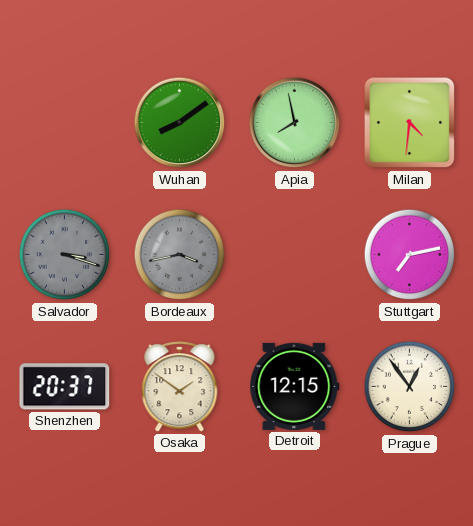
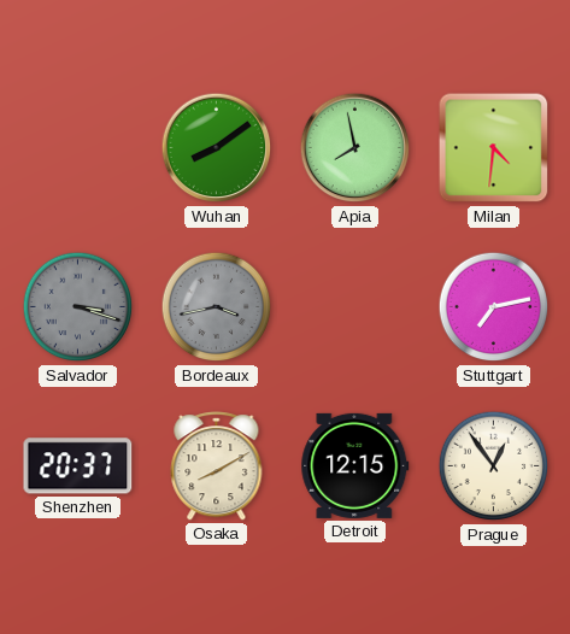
Osaka: 1:51 -> 8:10
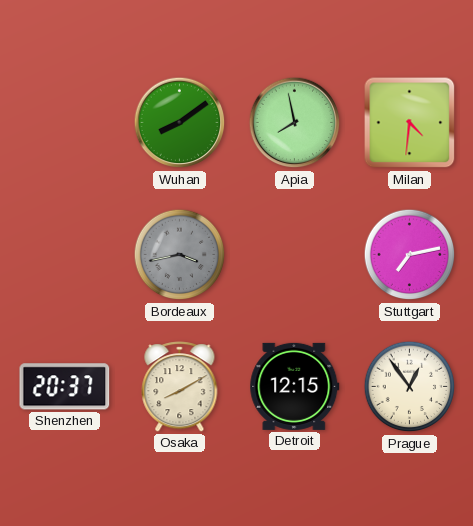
Salvador: 3:18 -> none
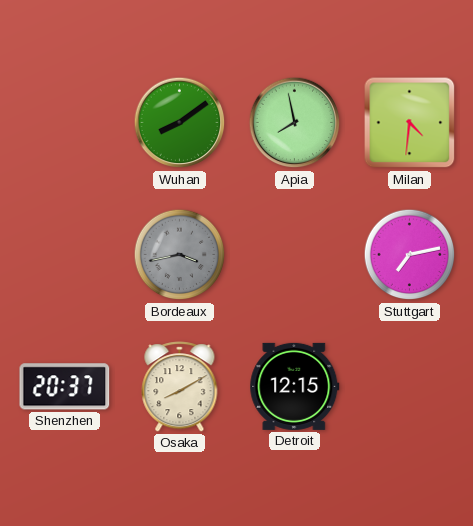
Prague: 12:54 -> none
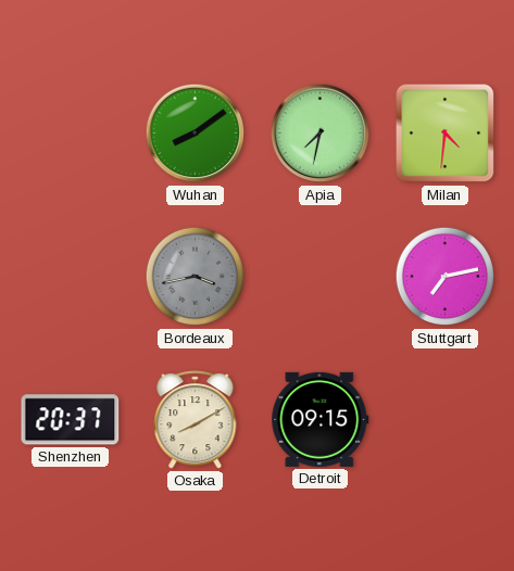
Apia: 7:58 -> 7:32
Detroit: 12:15 -> 09:15
